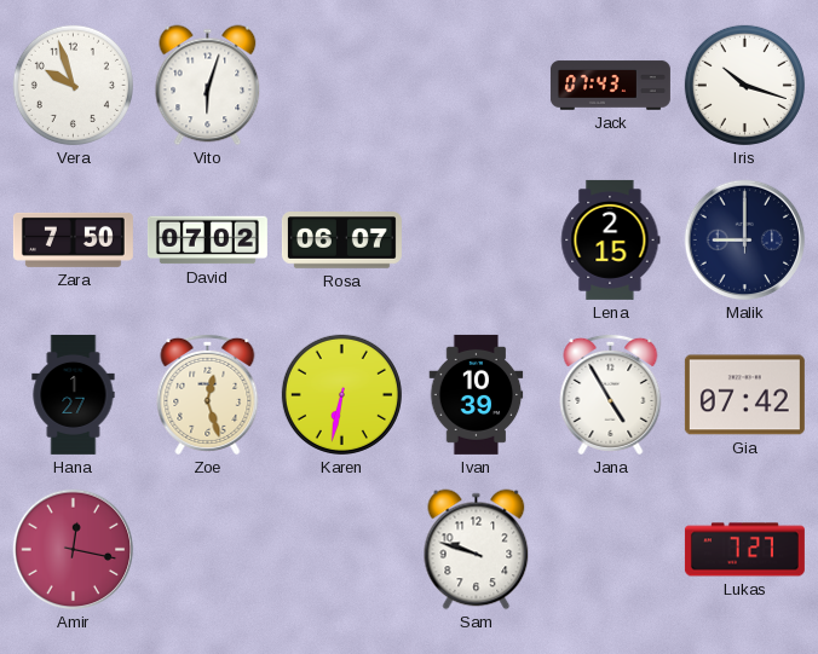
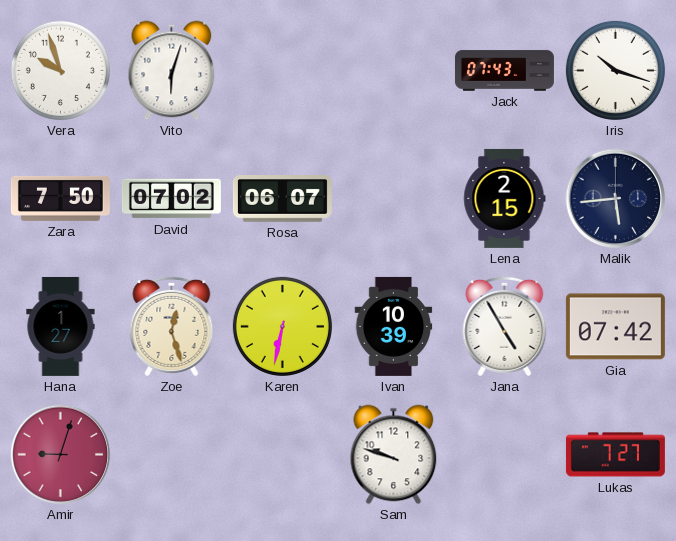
Malik: 9:00 -> 5:44
Amir: 12:17 -> 9:03
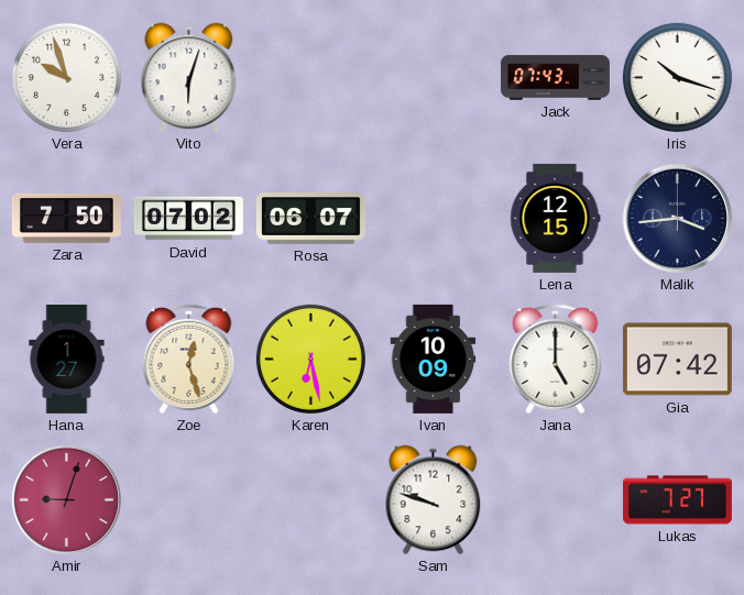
Lena: 2:15 -> 12:15
Malik: 5:44 -> 3:44
Karen: 6:32 -> 6:28
Ivan: 10:39 -> 10:09
Jana: 4:55 -> 5:00
